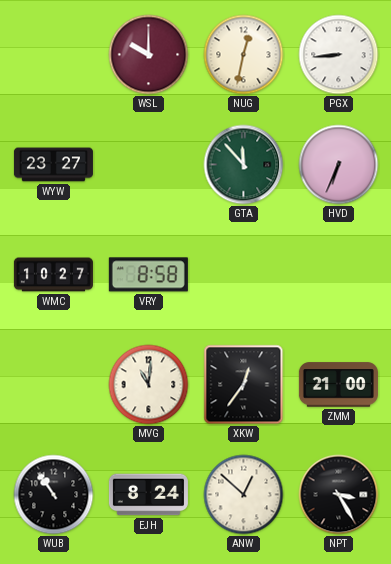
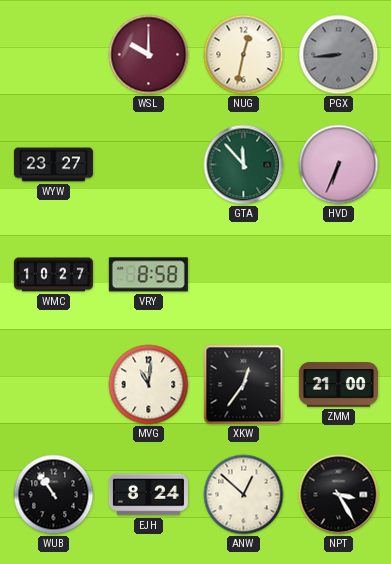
PGX dial: white -> grey
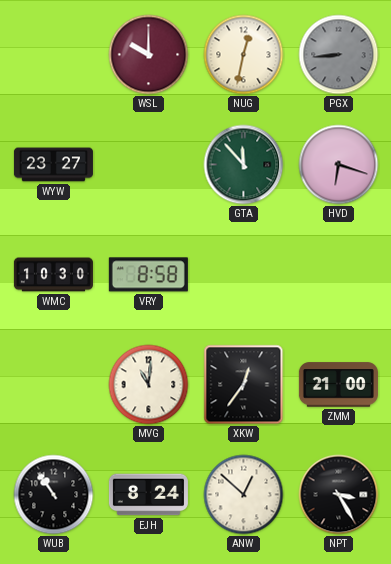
HVD: 6:34 -> 6:18
WMC: 10:27 -> 10:30
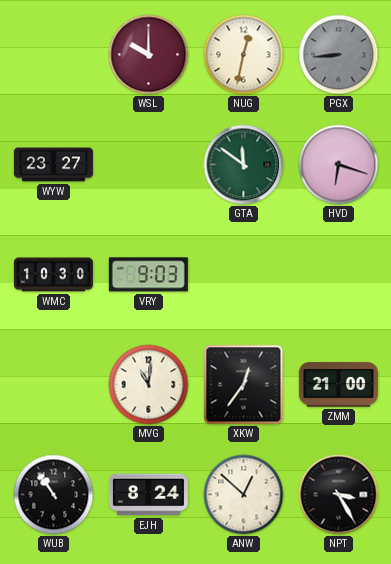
GTA: 11:53 -> 11:51
VRY: 8:58 -> 9:03
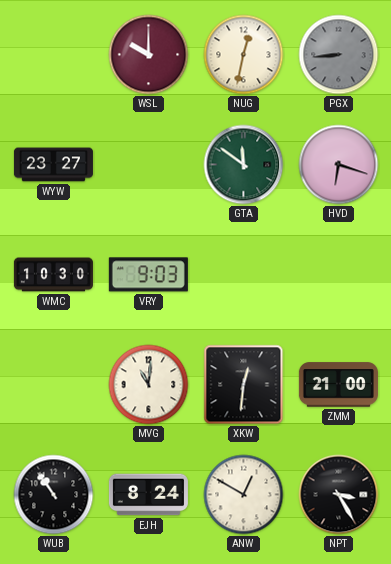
XKW: 12:36 -> 12:31
ANW: 12:52 -> 12:50
